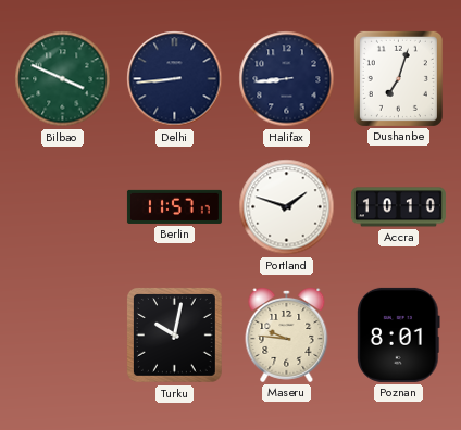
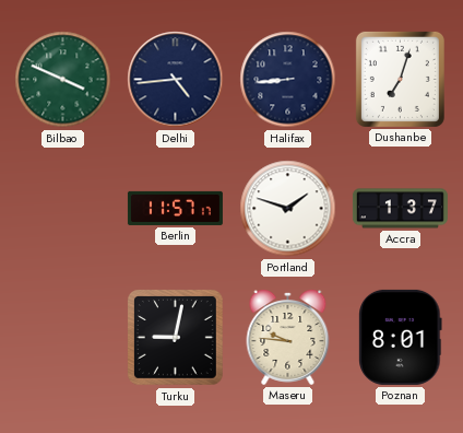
Delhi: 8:44 -> 4:44
Accra: 10:10 -> 1:37
Turku: 10:02 -> 9:02
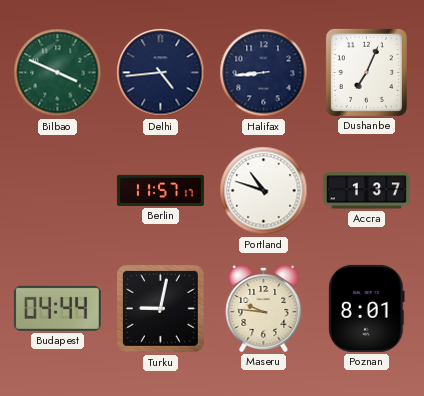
Dushanbe: 7:03 -> 7:04
Portland: 1:48 -> 10:48
Budapest: none -> 04:44
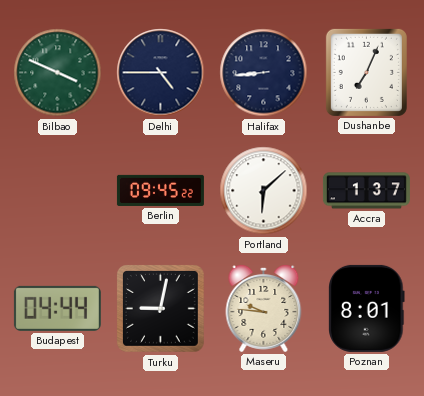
Delhi: 4:44 -> 4:45
Berlin: 11:57 -> 09:45
Portland: 10:48 -> 6:08
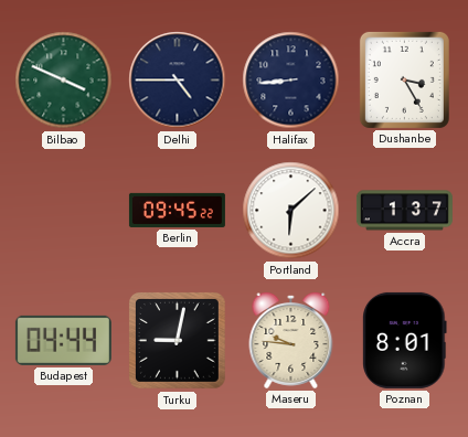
Dushanbe: 7:04 -> 3:25
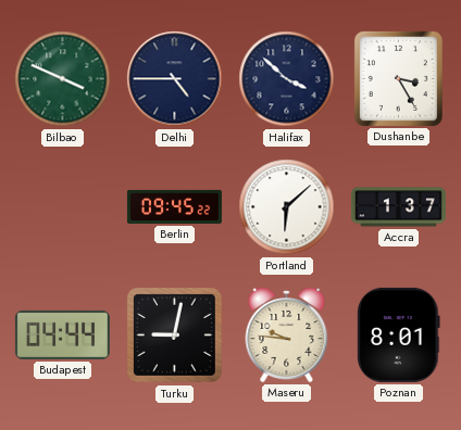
Halifax: 8:44 -> 3:52
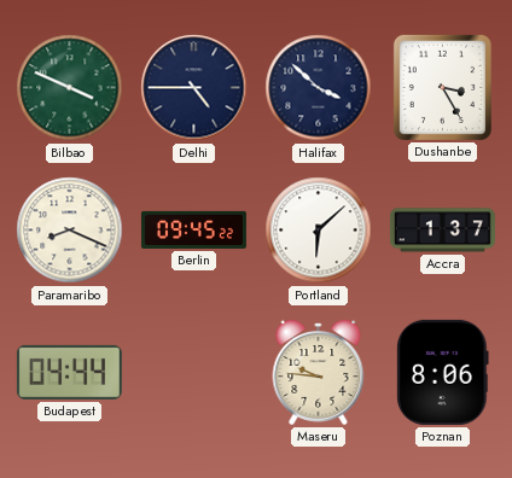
Paramaribo: none -> 8:19
Turku: 9:02 -> none
Poznan: 8:01 -> 8:06
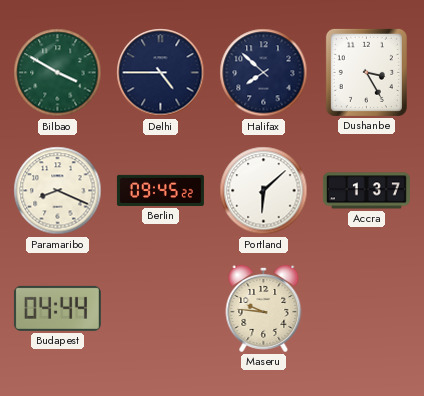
Bilbao: 3:49 -> 3:50
Halifax: 3:52 -> 7:52
Poznan: 8:06 -> none
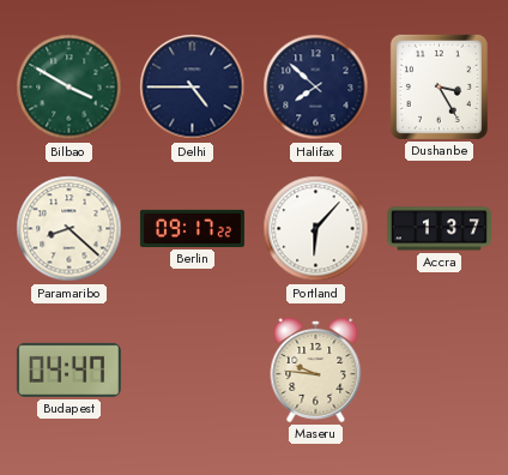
Paramaribo: 8:19 -> 8:22
Berlin: 09:45 -> 09:17
Portland: 6:08 -> 6:07
Budapest: 04:44 -> 04:47
